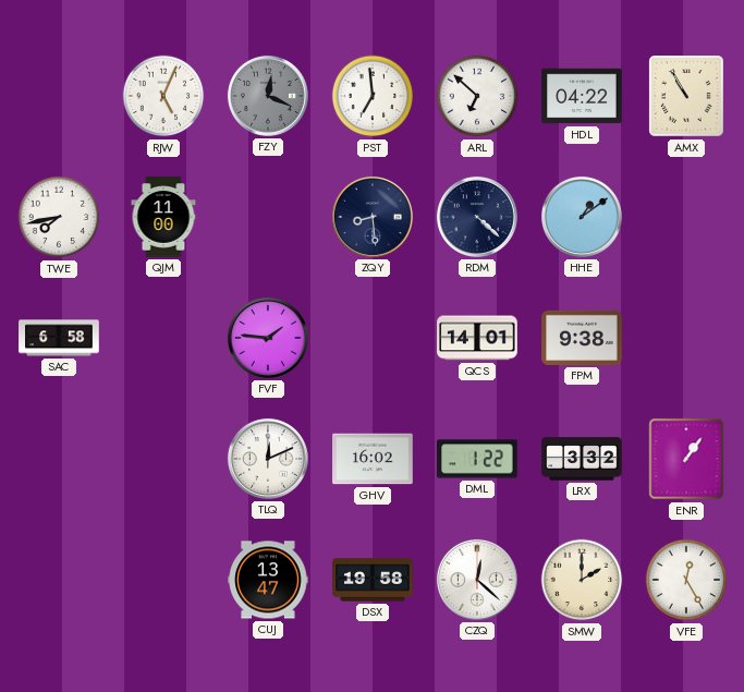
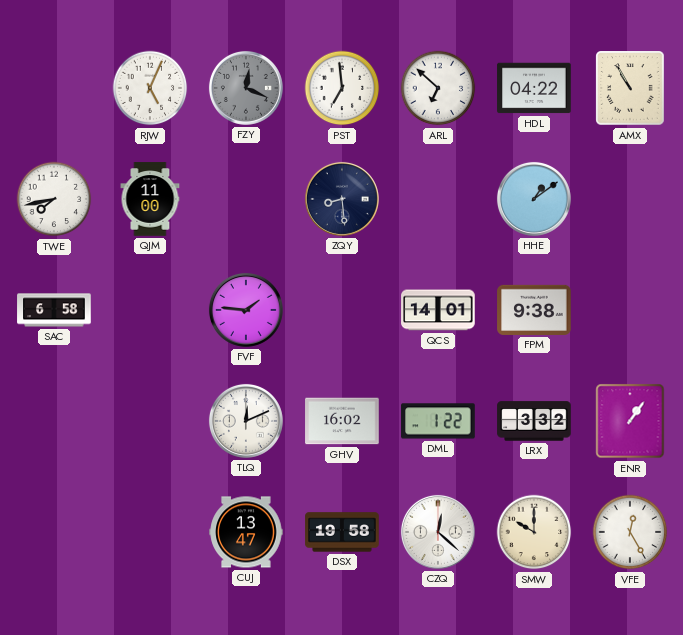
RDM: 4:22 -> none
SMW: 2:00 -> 10:00
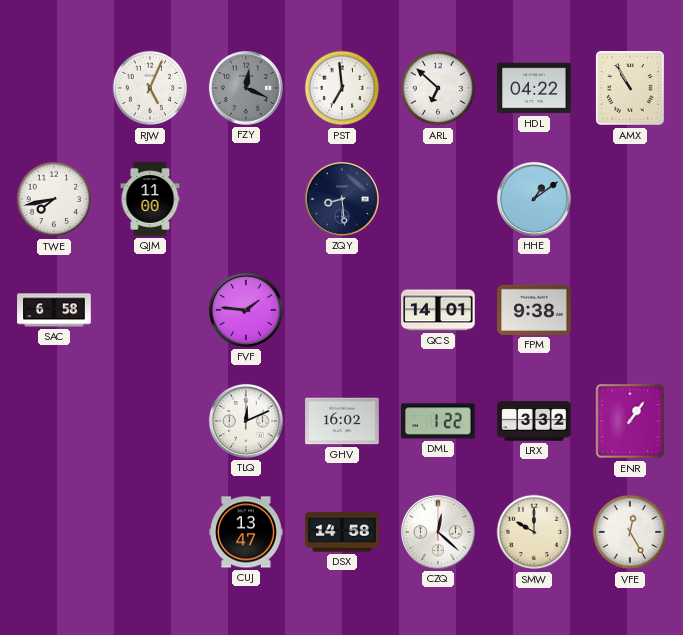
DSX: 19:58 -> 14:58
